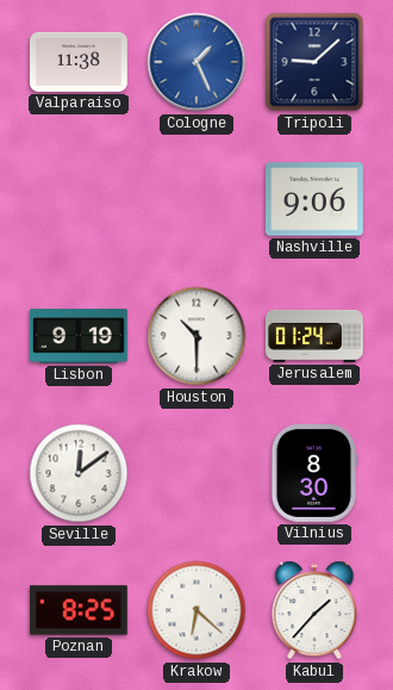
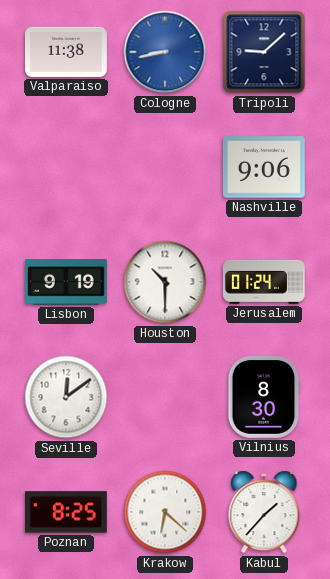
Cologne: 1:26 -> 8:43
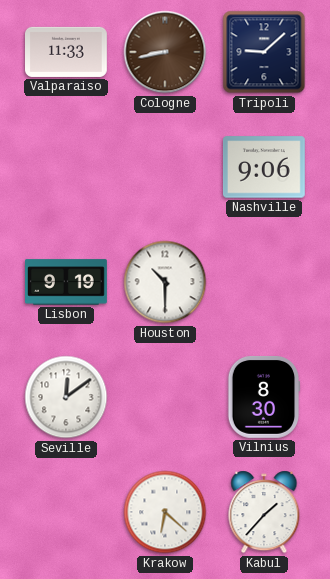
Valparaiso: 11:38 -> 11:33
Cologne dial: blue -> brown
Jerusalem: 01:24 -> none
Poznan: 8:25 -> none
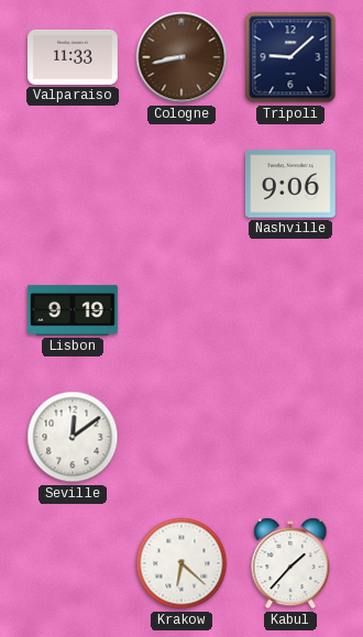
Houston: 10:30 -> none
Vilnius: 8:30 -> none
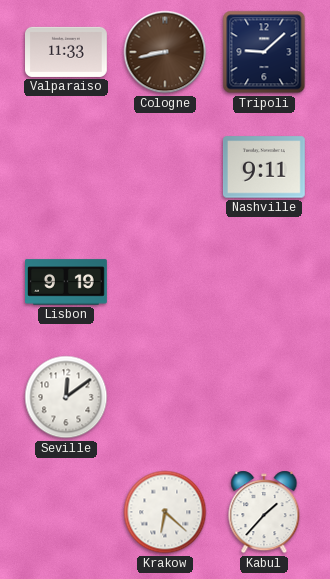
Nashville: 9:06 -> 9:11
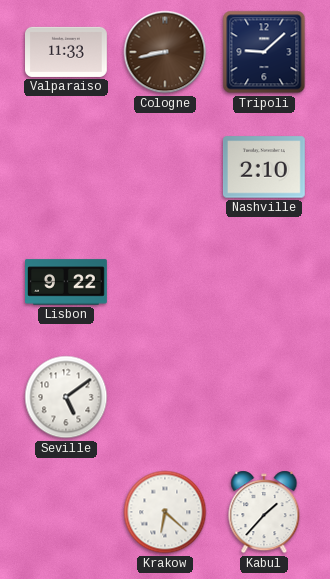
Nashville: 9:11 -> 2:10
Lisbon: 9:19 -> 9:22
Seville: 12:09 -> 5:09
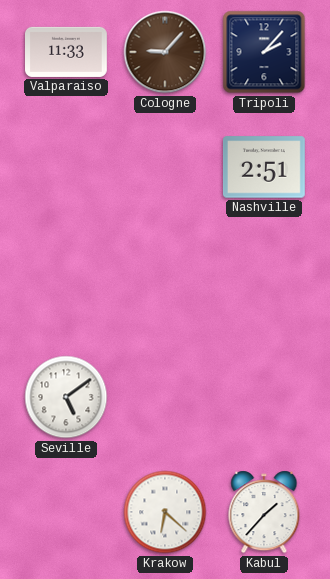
Cologne: 8:43 -> 9:07
Tripoli: 9:08 -> 2:07
Nashville: 2:10 -> 2:51
Lisbon: 9:22 -> none
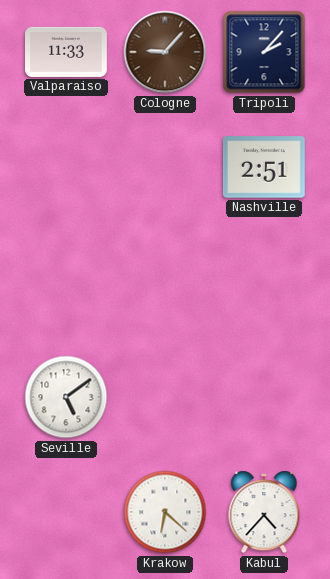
Kabul: 1:37 -> 4:37
